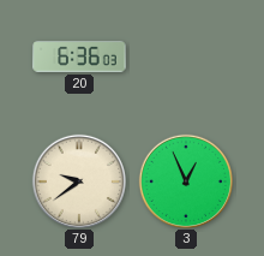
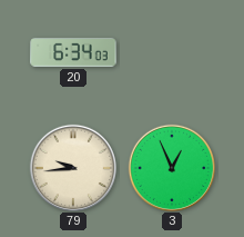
20: 6:36 -> 6:34
79: 9:39 -> 9:44
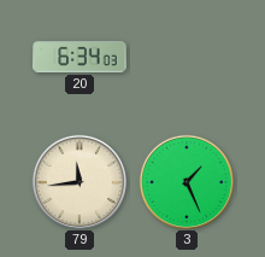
79: 9:44 -> 11:44
3: 12:56 -> 1:26
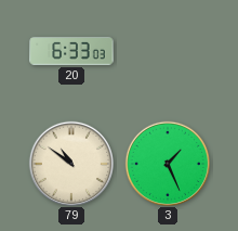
20: 6:34 -> 6:33
79: 11:44 -> 10:51
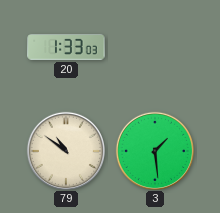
20: 6:33 -> 1:33
3: 1:26 -> 1:29
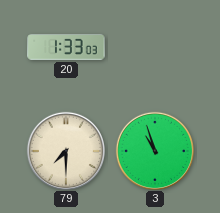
79: 10:51 -> 7:30
3: 1:29 -> 10:57
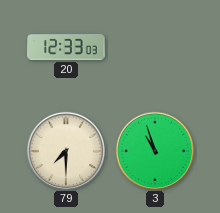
20: 1:33 -> 12:33
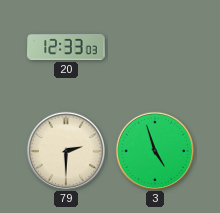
79: 7:30 -> 2:30
3: 10:57 -> 4:57
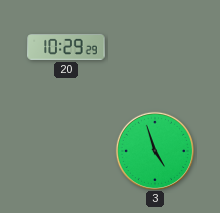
20: 12:33 -> 10:29
79: 2:30 -> none
